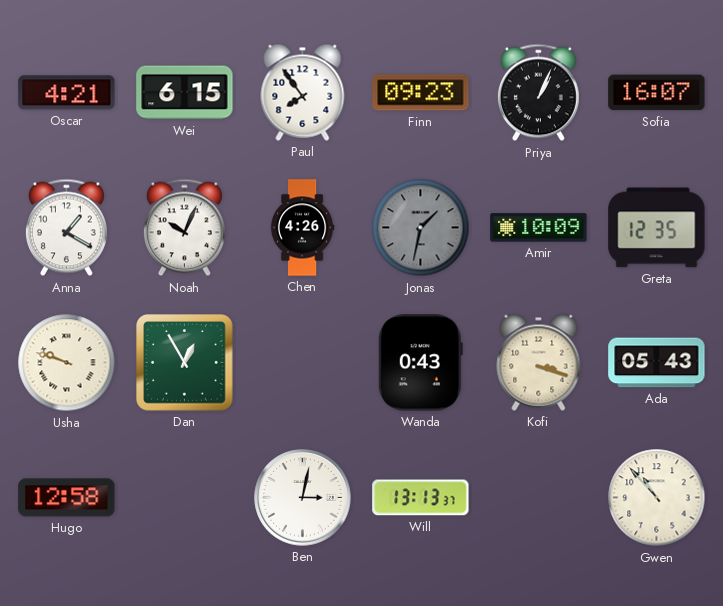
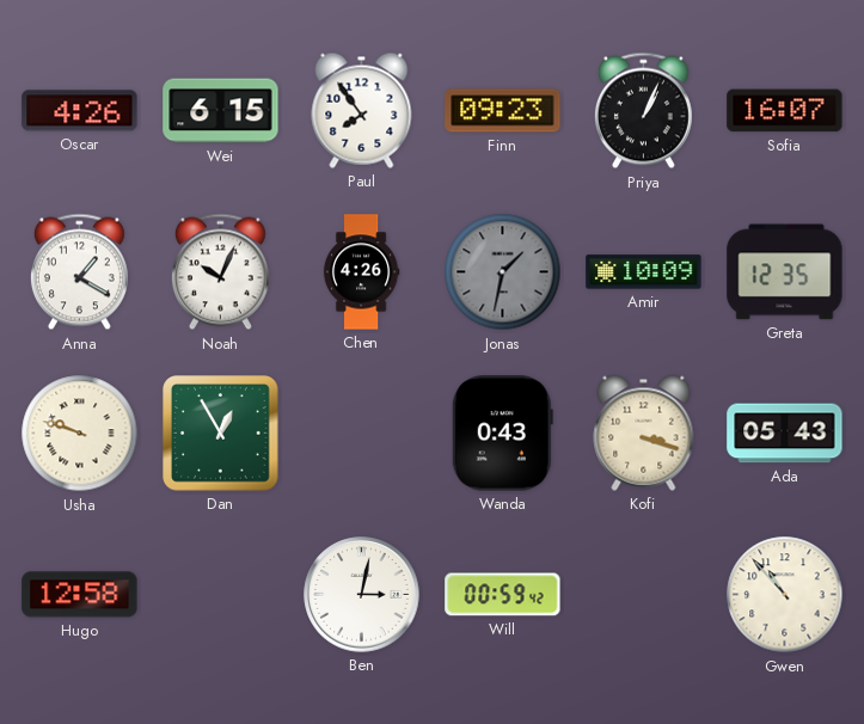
Oscar: 4:21 -> 4:26
Will: 13:13 -> 00:59
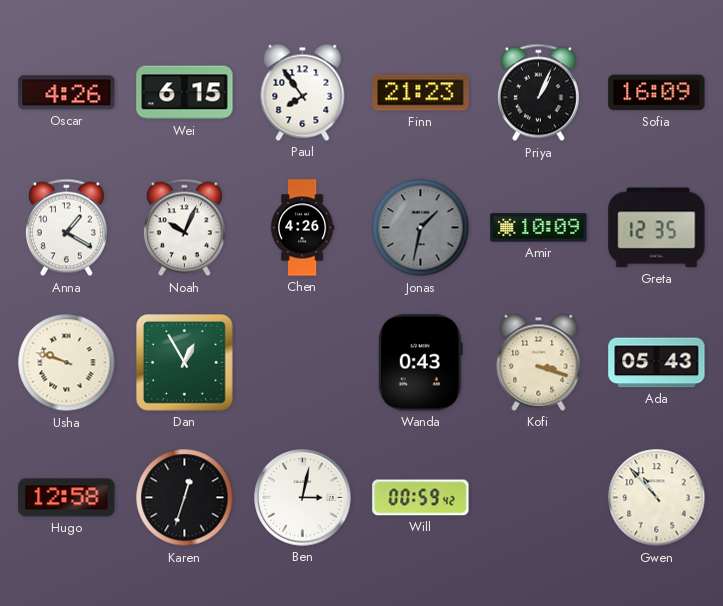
Finn: 09:23 -> 21:23
Sofia: 16:07 -> 16:09
Karen: none -> 12:33
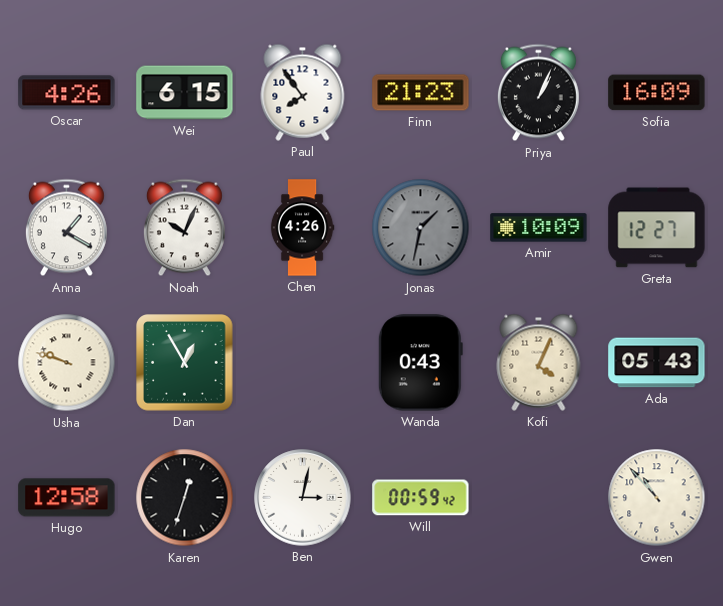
Greta: 12:35 -> 12:27
Kofi: 3:18 -> 4:04
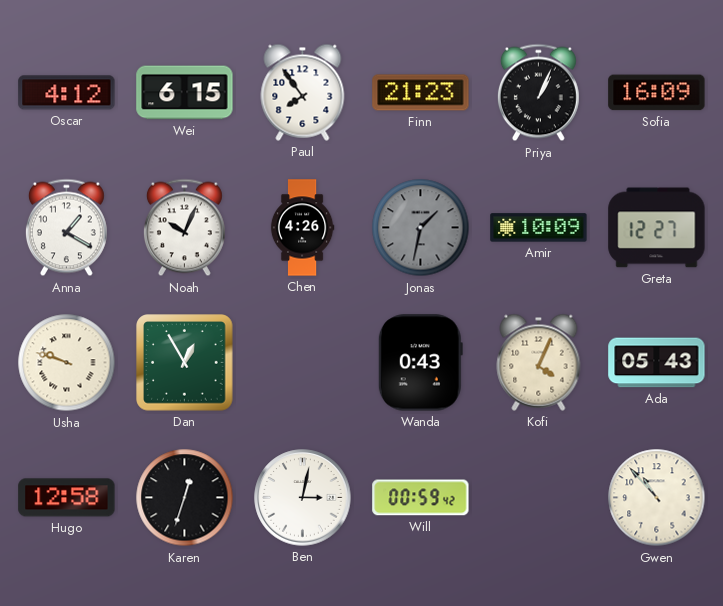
Oscar: 4:26 -> 4:12
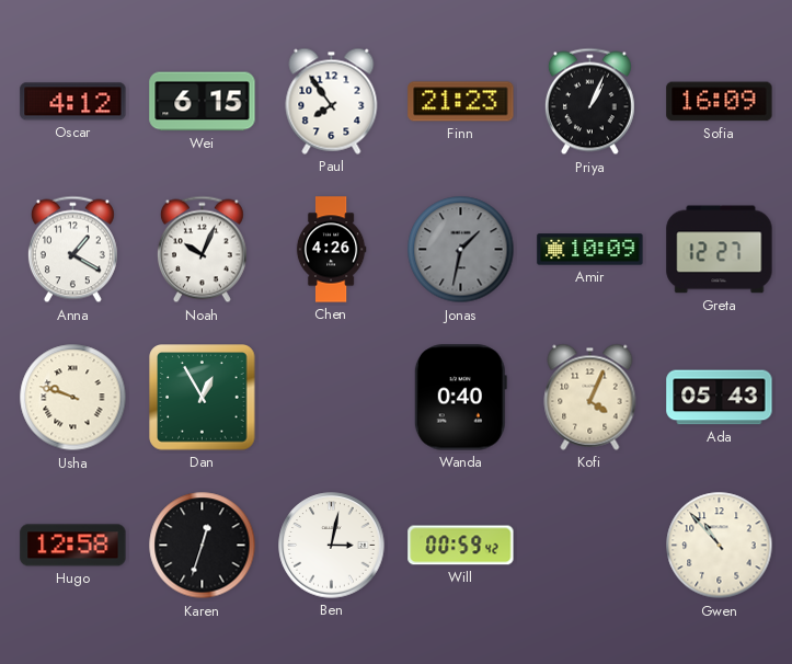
Wanda: 0:43 -> 0:40
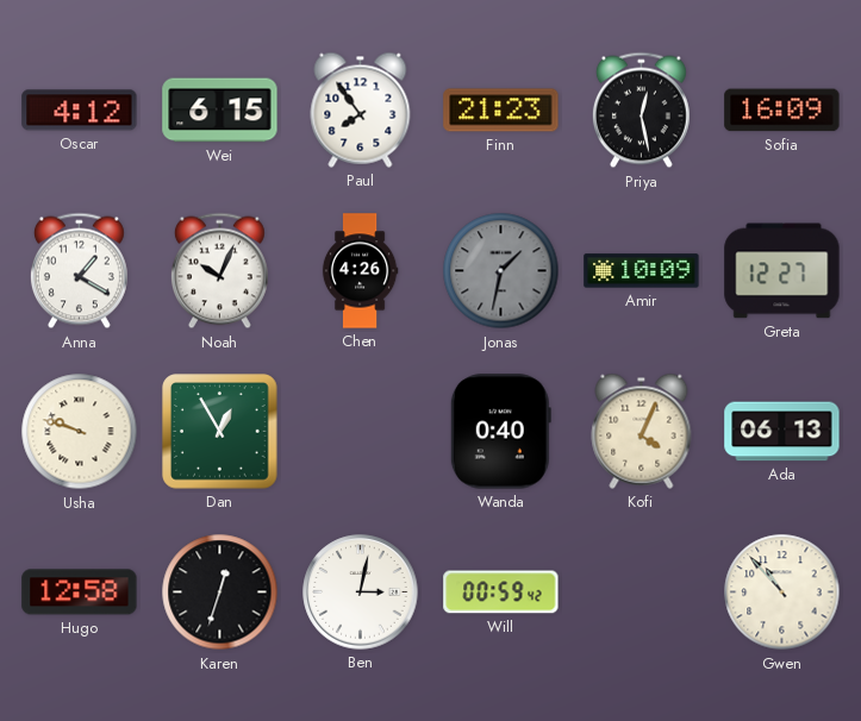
Priya: 1:04 -> 12:28
Ada: 05:43 -> 06:13
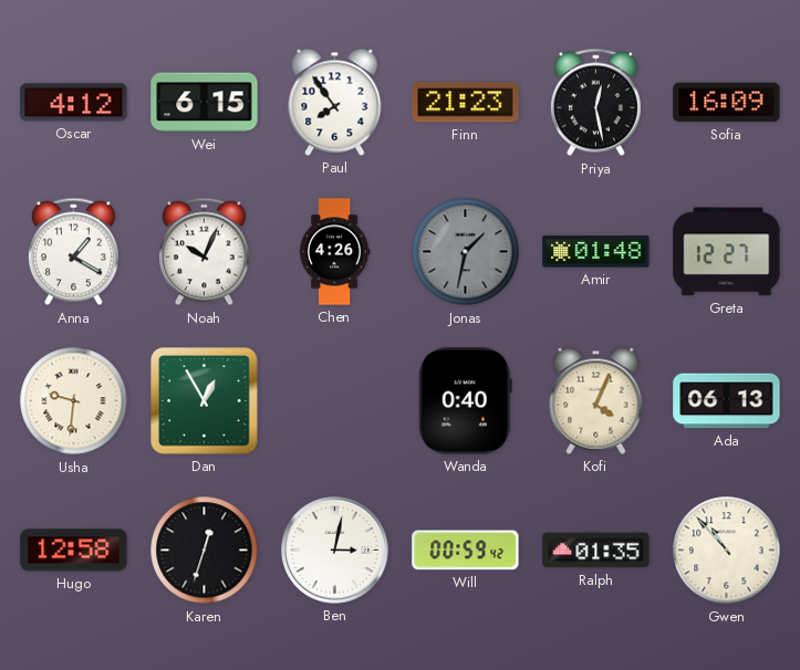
Amir: 10:09 -> 01:48
Usha: 9:48 -> 9:31
Ralph: none -> 01:35
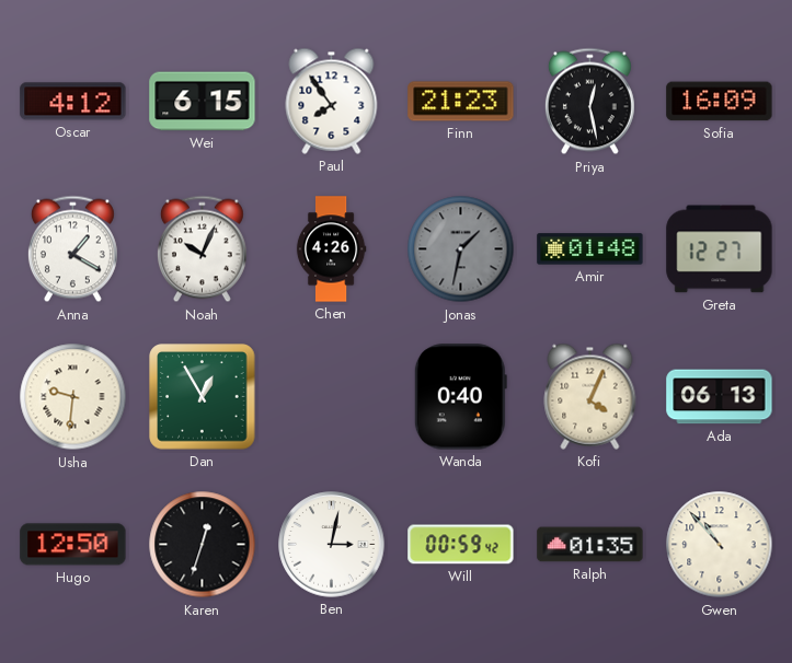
Hugo: 12:58 -> 12:50
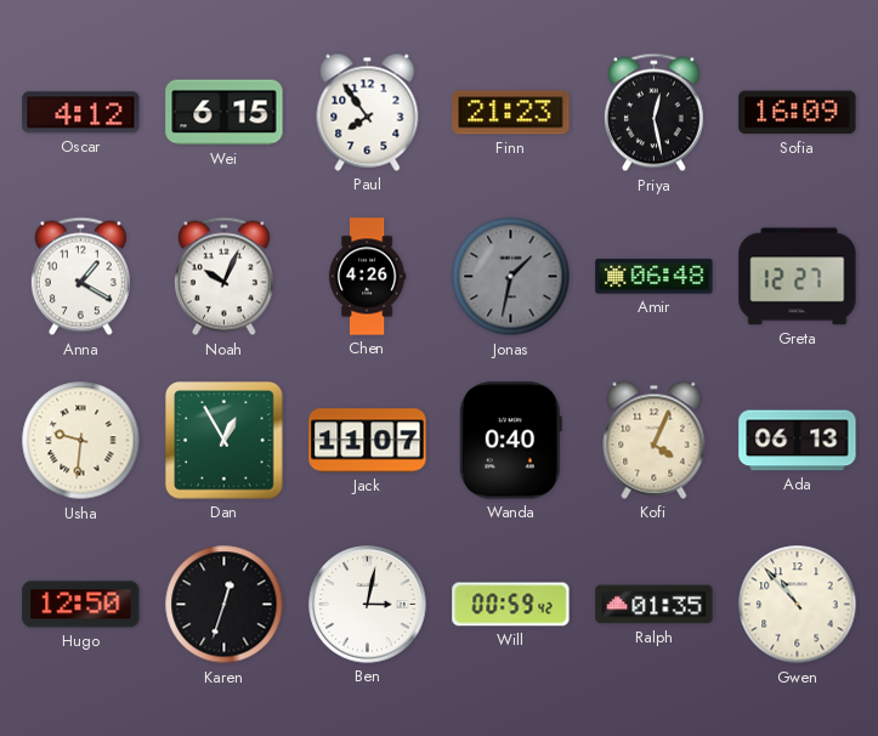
Amir: 01:48 -> 06:48
Jack: none -> 11:07
